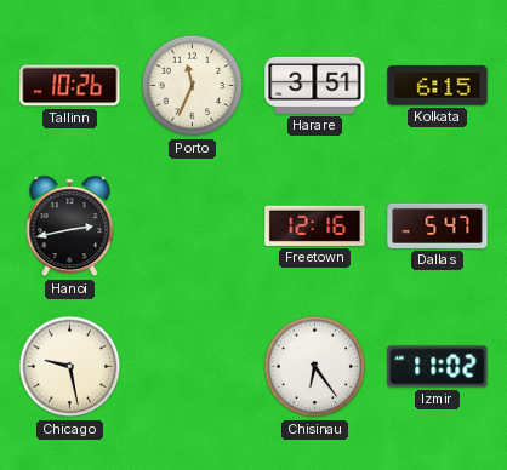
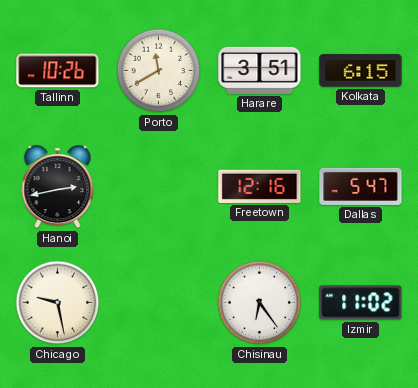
Porto: 11:34 -> 11:40
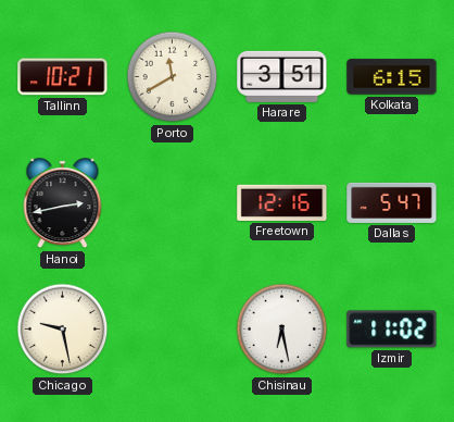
Tallinn: 10:26 -> 10:21
Chisinau: 6:24 -> 6:28
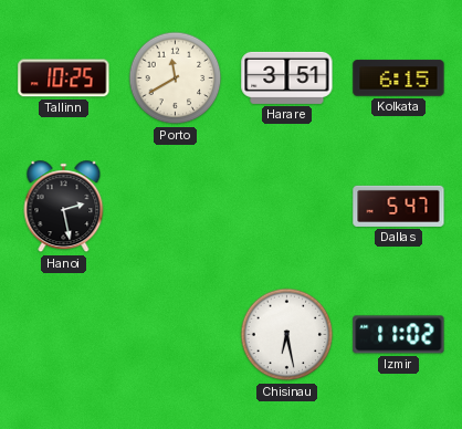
Tallinn: 10:21 -> 10:25
Hanoi: 2:43 -> 2:28
Freetown: 12:16 -> none
Chicago: 9:28 -> none
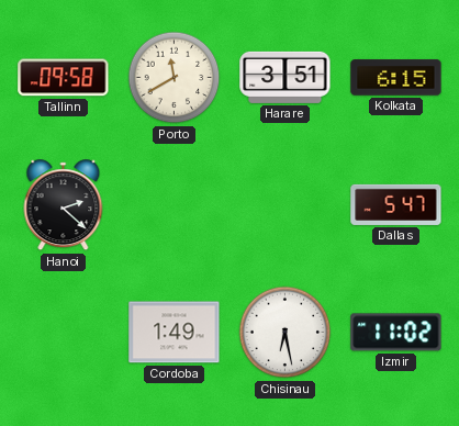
Tallinn: 10:25 -> 09:58
Hanoi: 2:28 -> 2:22
Cordoba: none -> 1:49
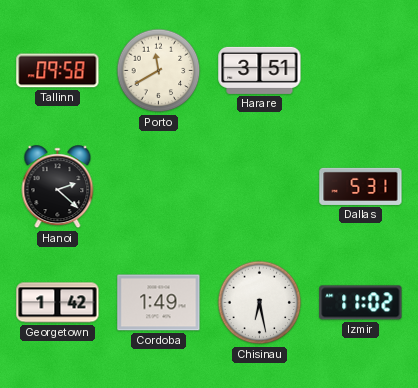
Kolkata: 6:15 -> none
Dallas: 5:47 -> 5:31
Georgetown: none -> 1:42
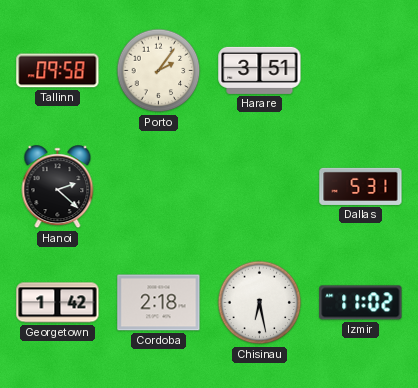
Porto: 11:40 -> 2:06
Cordoba: 1:49 -> 2:18
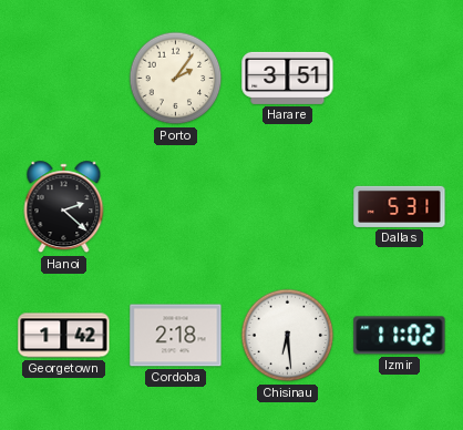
Tallinn: 09:58 -> none
Chisinau: 6:28 -> 6:29
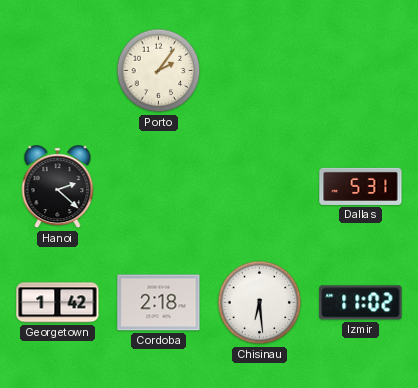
Harare: 3:51 -> none
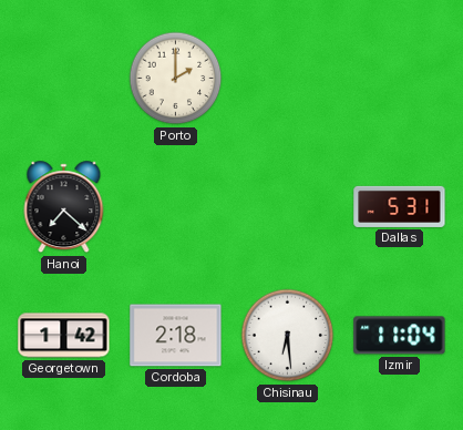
Porto: 2:06 -> 2:00
Hanoi: 2:22 -> 7:22
Izmir: 11:02 -> 11:04
